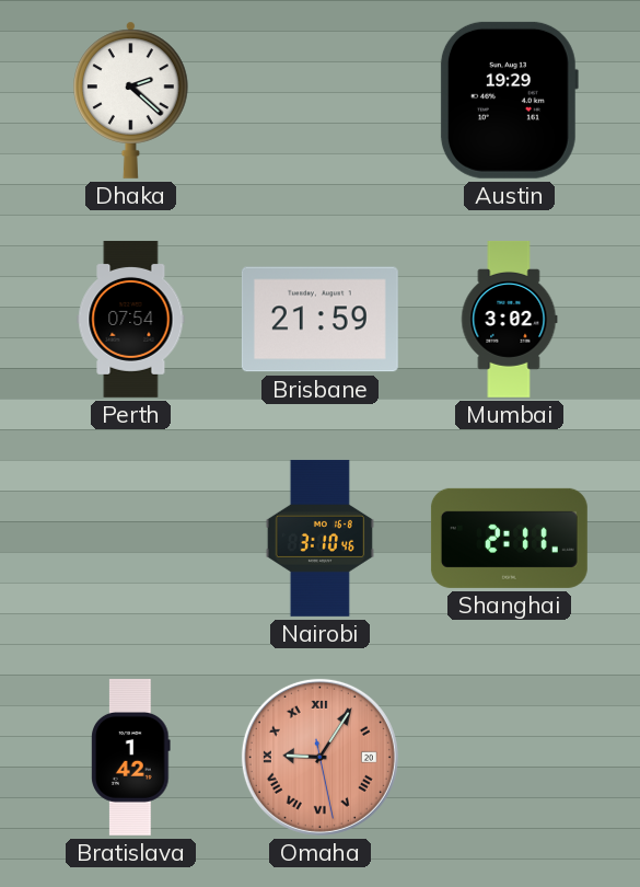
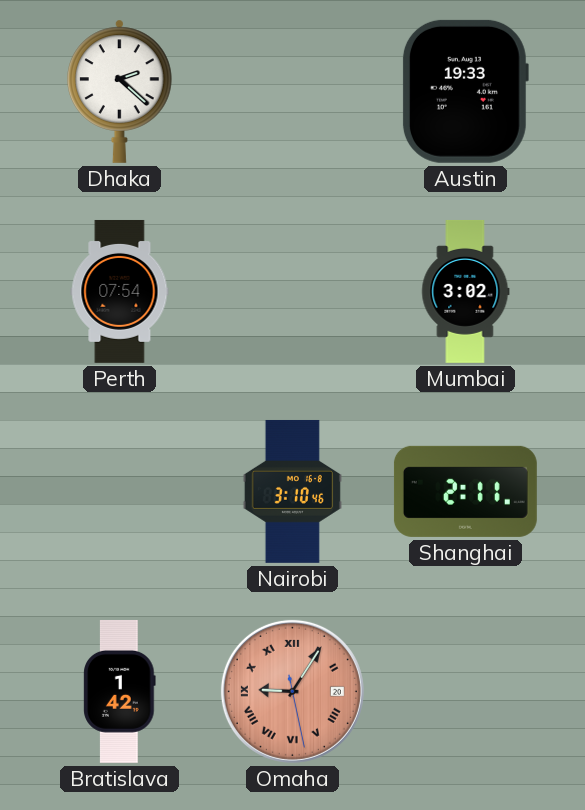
Austin: 19:29 -> 19:33
Brisbane: 21:59 -> none
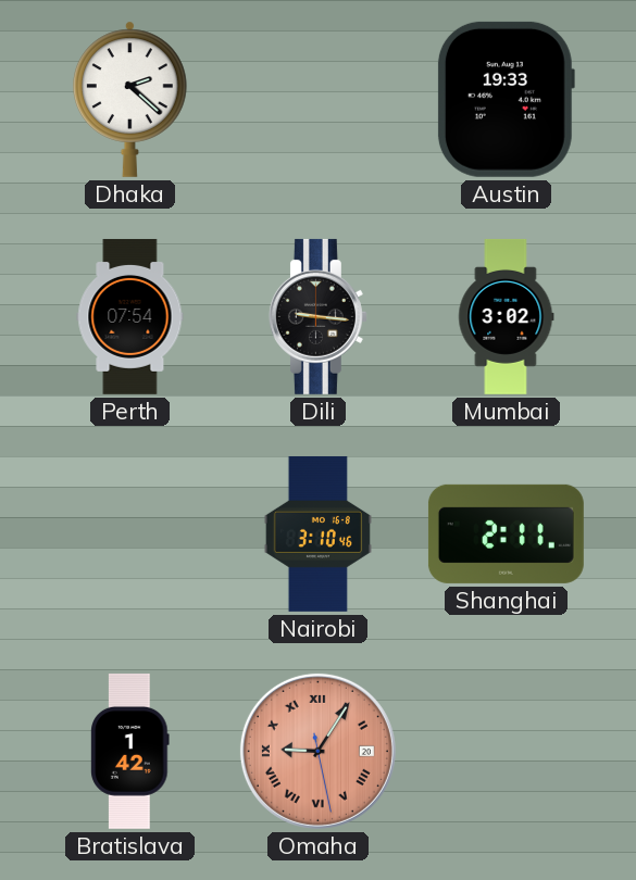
Dili: none -> 9:16
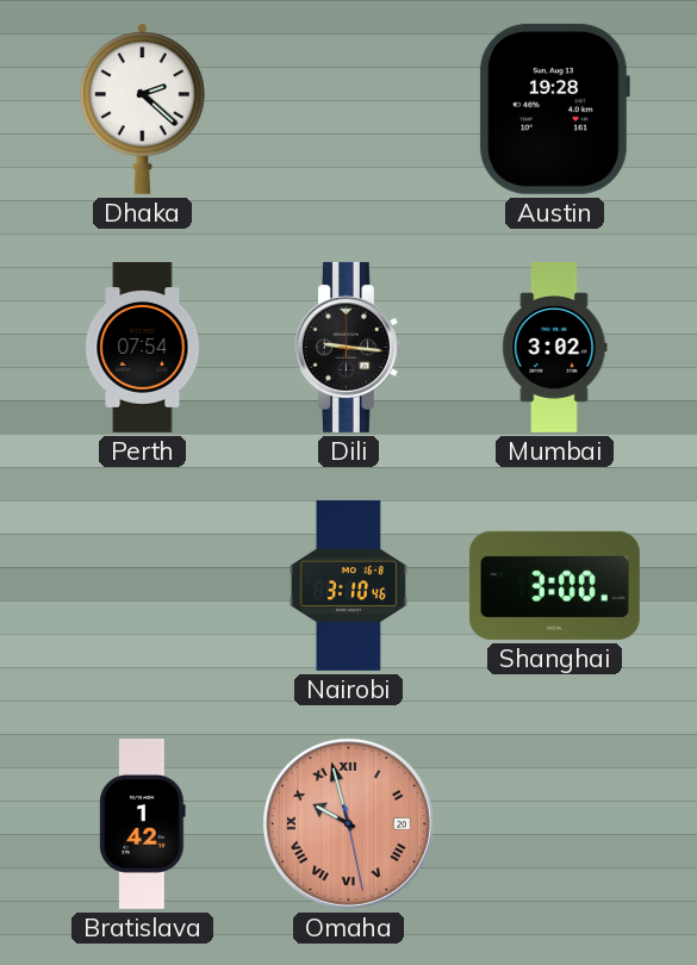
Austin: 19:33 -> 19:28
Shanghai: 2:11 -> 3:00
Omaha: 9:05 -> 9:57
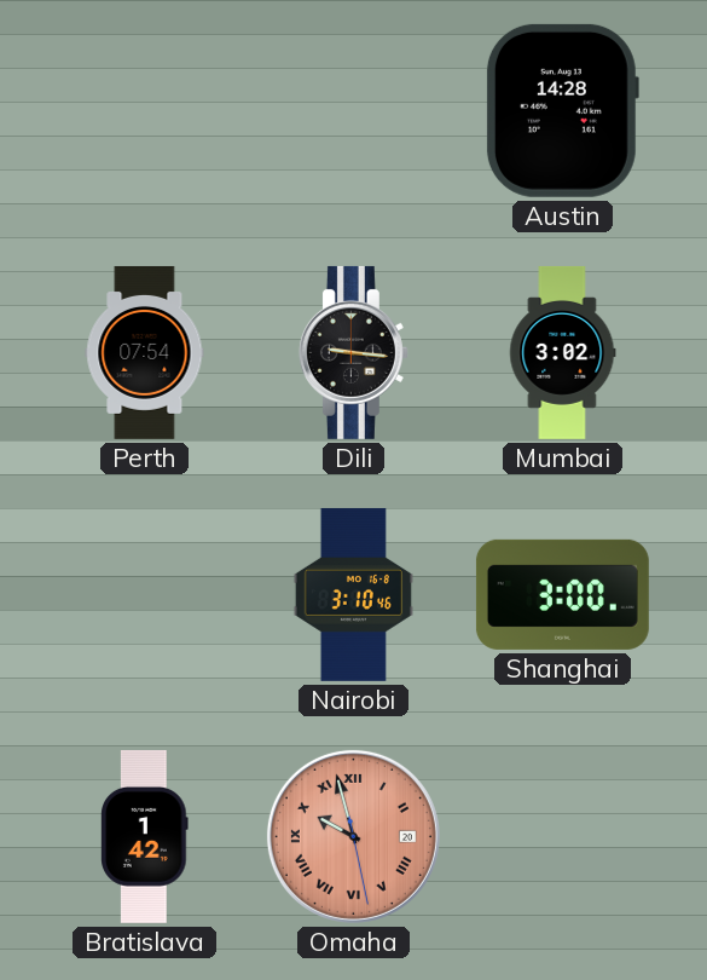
Dhaka: 2:22 -> none
Austin: 19:28 -> 14:28
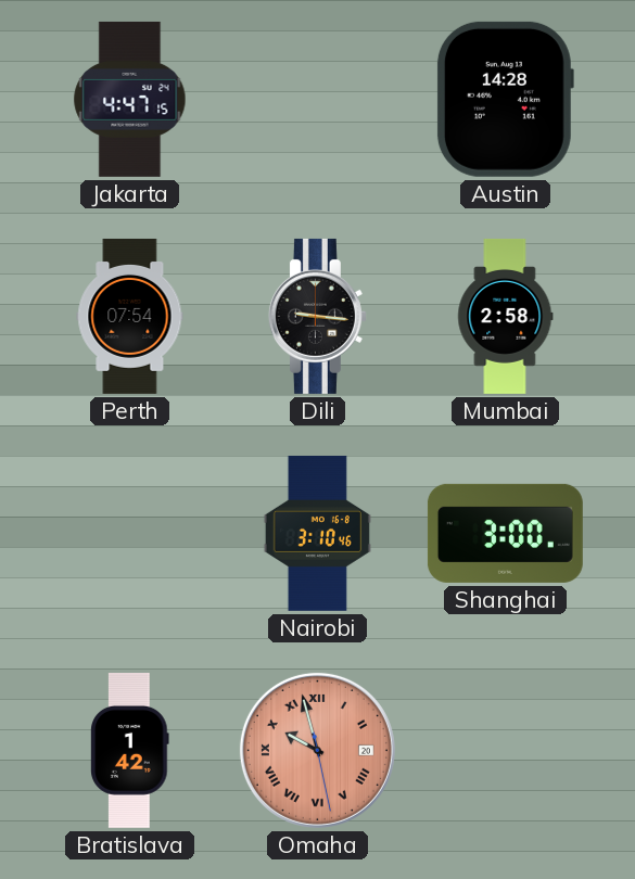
Jakarta: none -> 4:47
Mumbai: 3:02 -> 2:58
